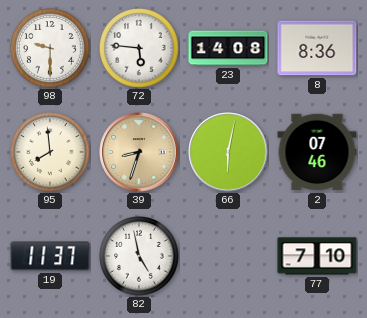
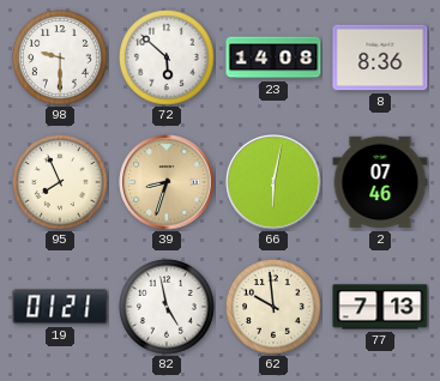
72: 5:46 -> 5:52
95: 7:59 -> 7:56
19: 11:37 -> 01:21
62: none -> 9:59
77: 7:10 -> 7:13
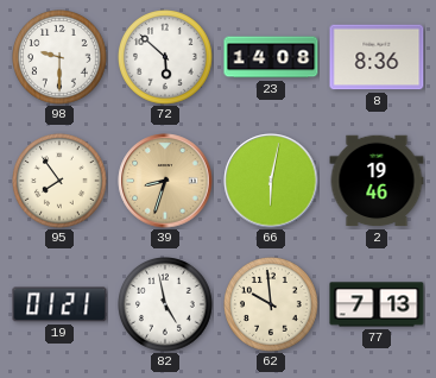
95: 7:56 -> 7:54
2: 07:46 -> 19:46
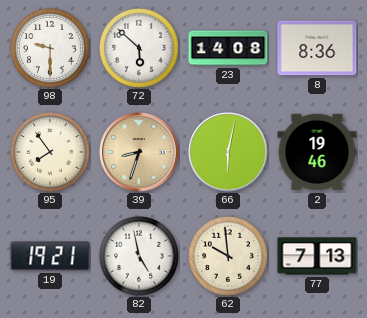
19: 01:21 -> 19:21
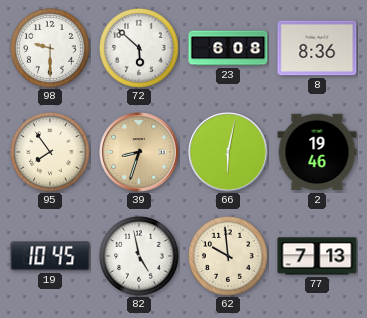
23: 14:08 -> 6:08
19: 19:21 -> 10:45
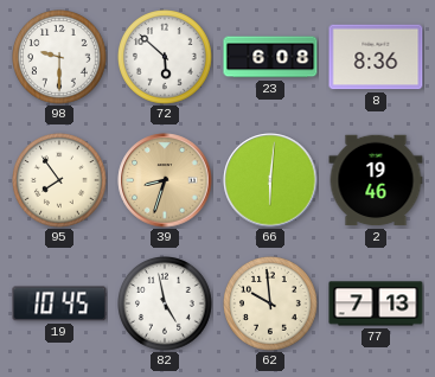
66: 6:02 -> 6:01
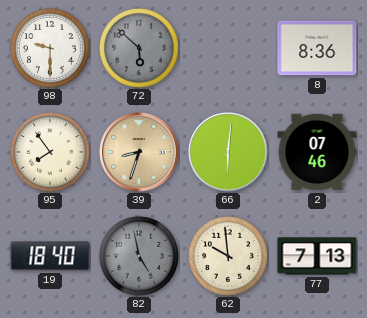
72 dial: white -> grey
23: 6:08 -> none
2: 19:46 -> 07:46
19: 10:45 -> 18:40
82 dial: white -> grey
